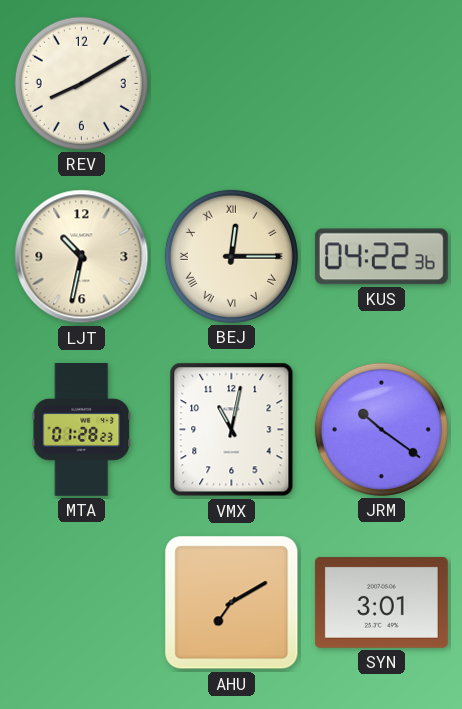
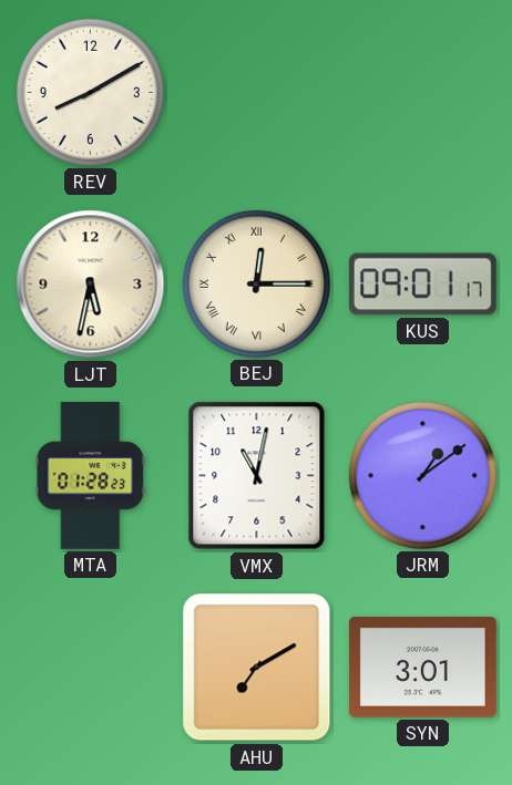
LJT: 10:32 -> 5:32
KUS: 04:22 -> 09:01
JRM: 10:21 -> 1:09
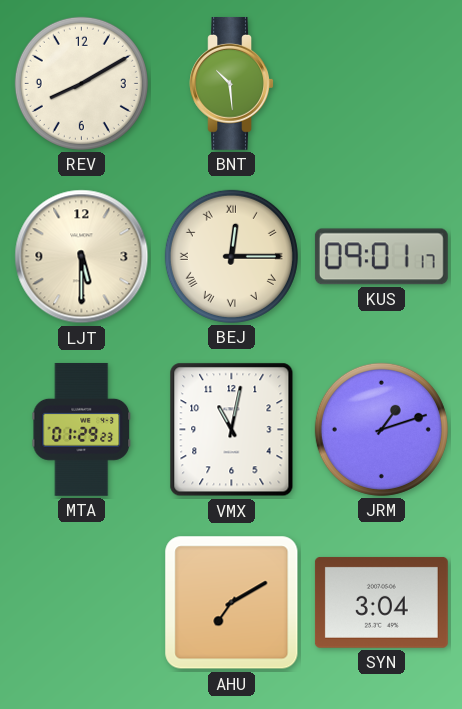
BNT: none -> 10:29
LJT: 5:32 -> 5:30
MTA: 01:28 -> 01:29
JRM: 1:09 -> 1:12
SYN: 3:01 -> 3:04
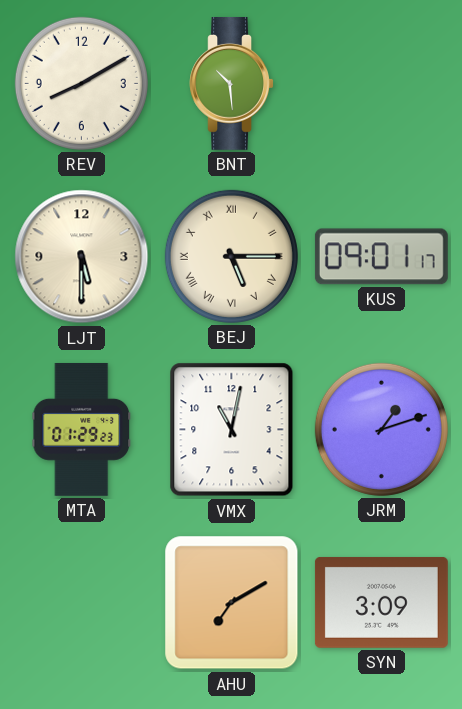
BEJ: 12:15 -> 5:15
SYN: 3:04 -> 3:09
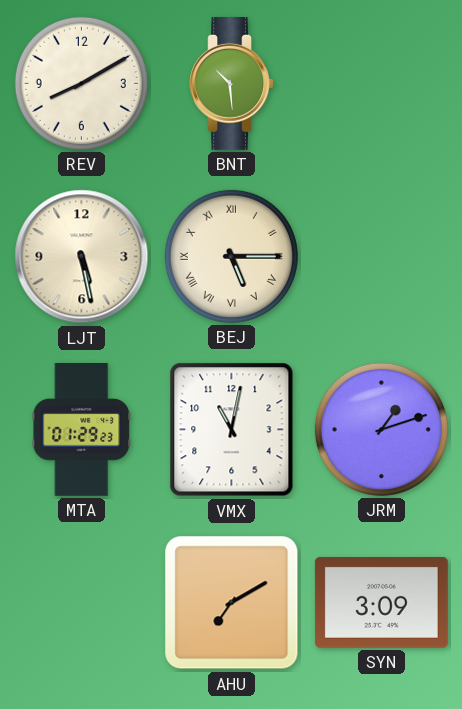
LJT: 5:30 -> 5:28
KUS: 09:01 -> none
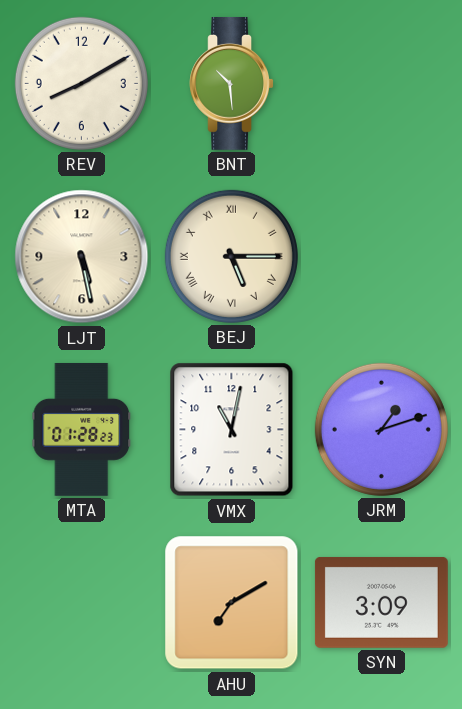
MTA: 01:29 -> 01:28
